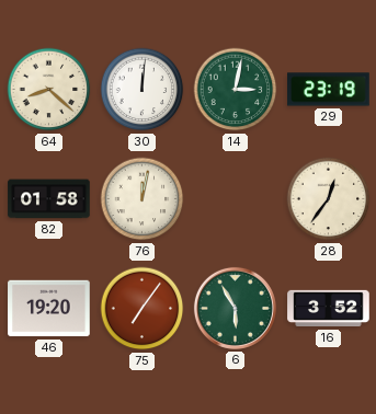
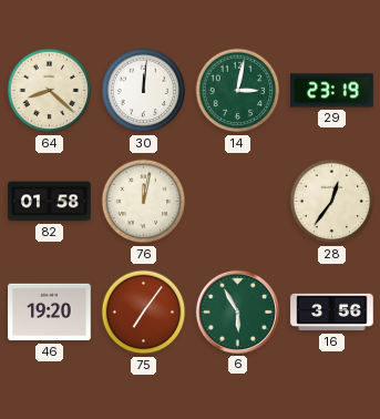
16: 3:52 -> 3:56
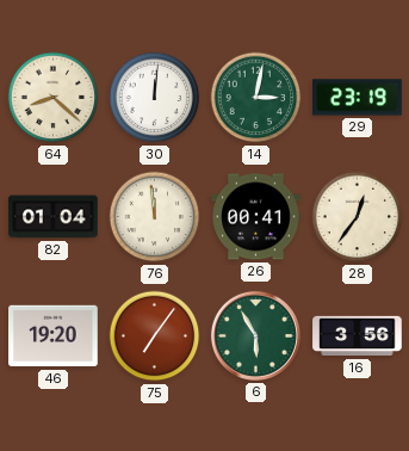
82: 01:58 -> 01:04
76: 12:02 -> 11:59
26: none -> 00:41
